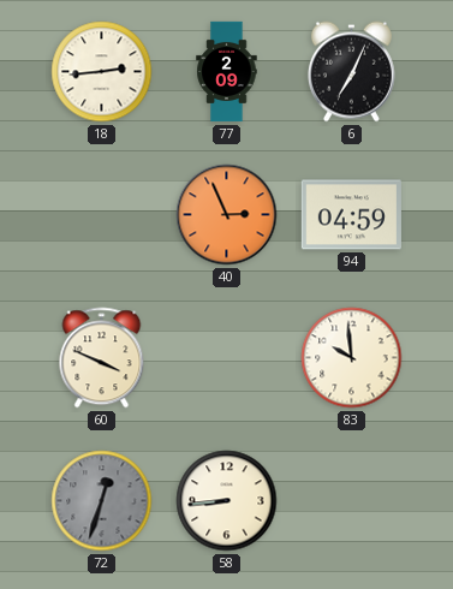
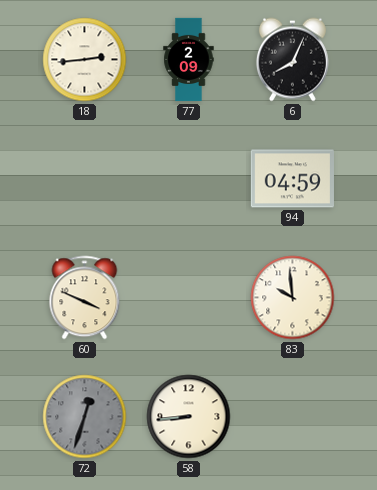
6: 7:04 -> 8:04
40: 2:56 -> none
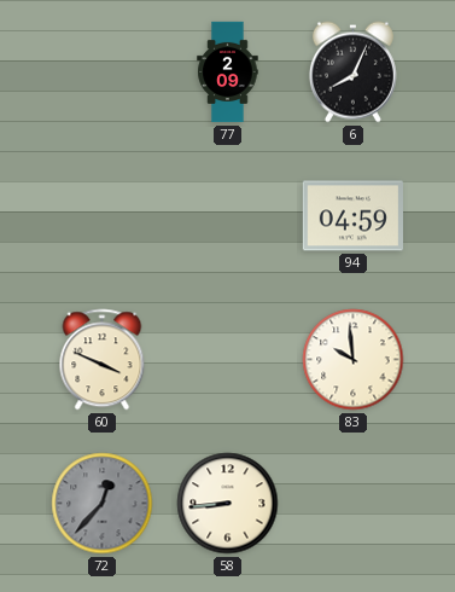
18: 2:44 -> none
72: 12:33 -> 12:37
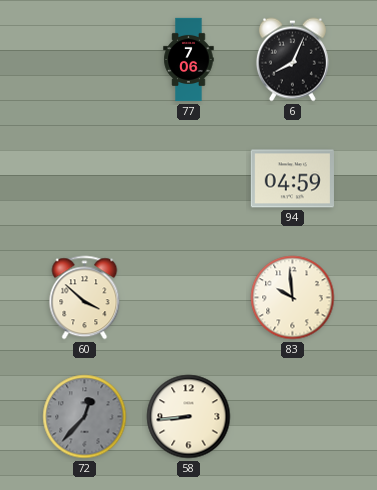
77: 2:09 -> 7:06
60: 3:49 -> 3:52
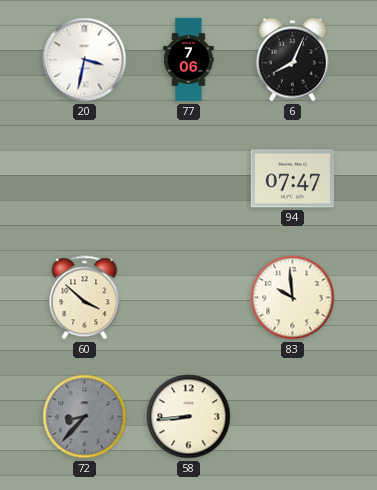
20: none -> 3:32
94: 04:59 -> 07:47
72: 12:37 -> 8:37
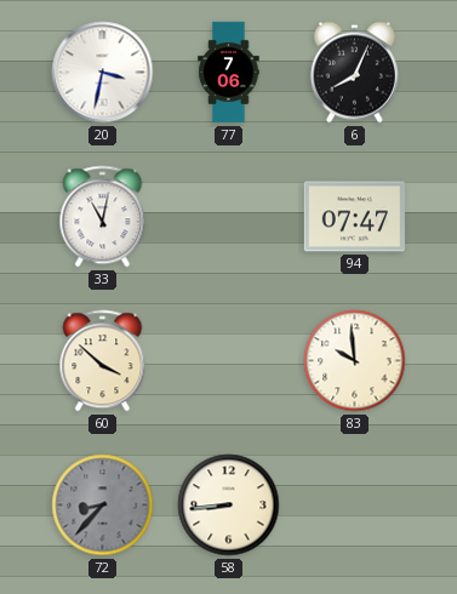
33: none -> 11:02
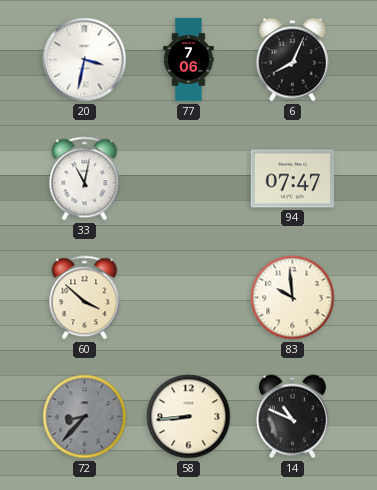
14: none -> 10:49
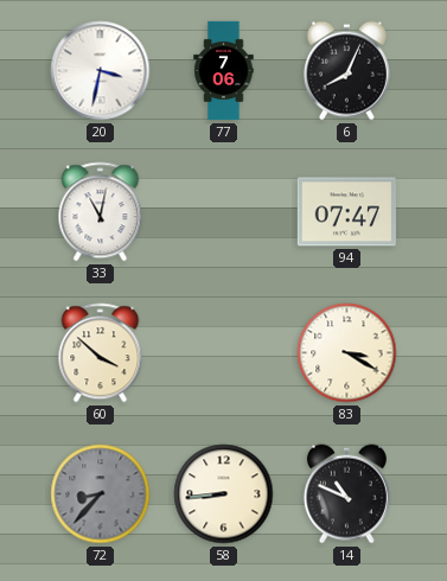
83: 9:59 -> 3:20
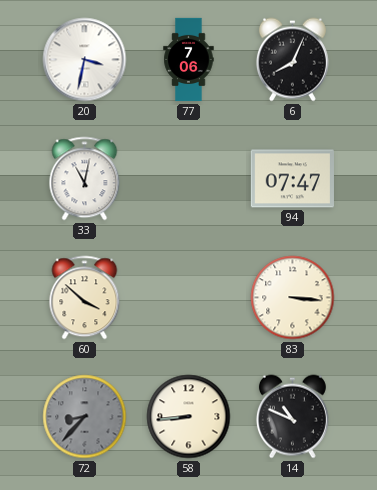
83: 3:20 -> 3:16
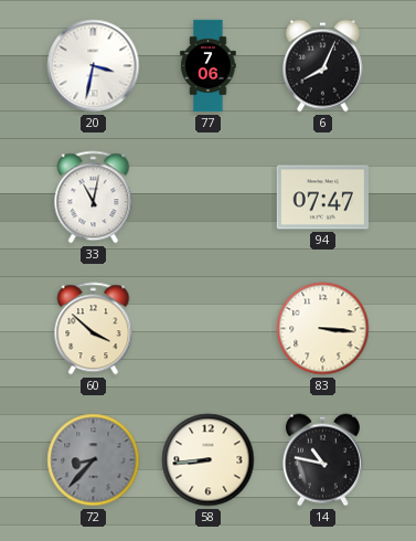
14: 10:49 -> 10:47
